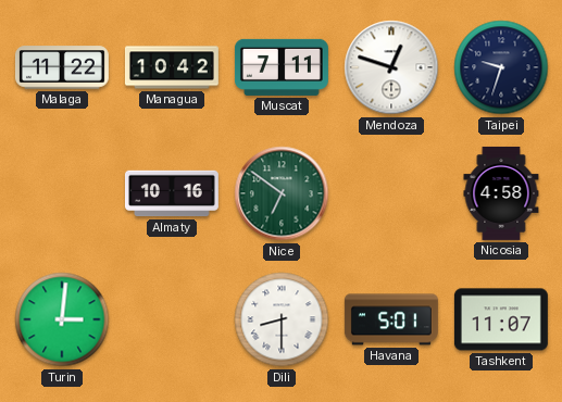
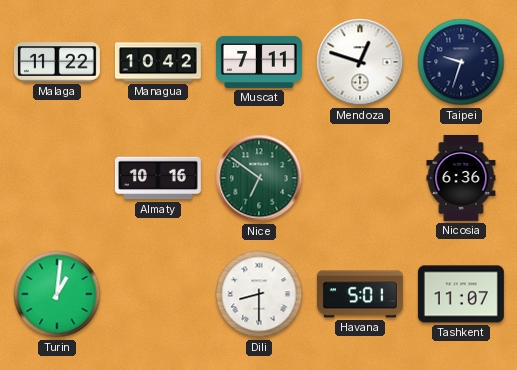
Nicosia: 4:58 -> 6:36
Turin: 3:01 -> 1:01
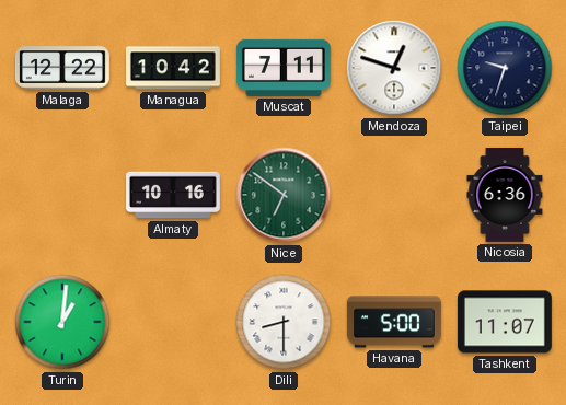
Malaga: 11:22 -> 12:22
Havana: 5:01 -> 5:00
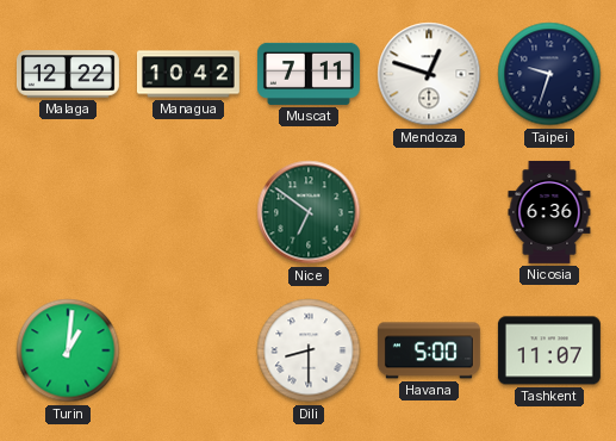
Almaty: 10:16 -> none
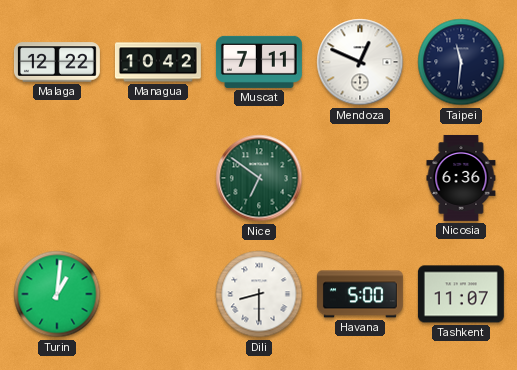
Mendoza: 12:48 -> 12:49
Taipei: 9:33 -> 11:31
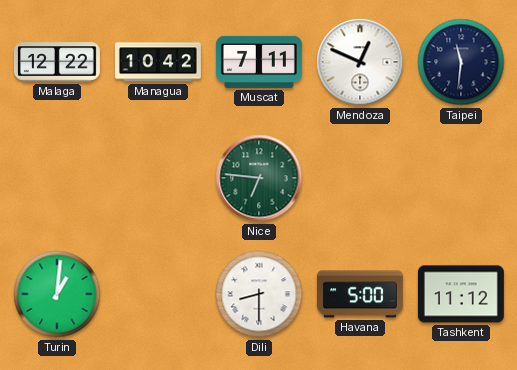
Nice: 6:51 -> 6:46
Nicosia: 6:36 -> none
Tashkent: 11:07 -> 11:12
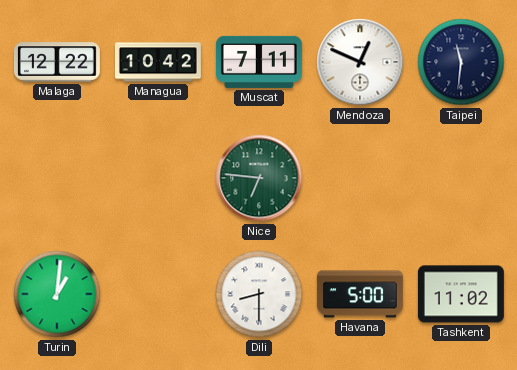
Tashkent: 11:12 -> 11:02
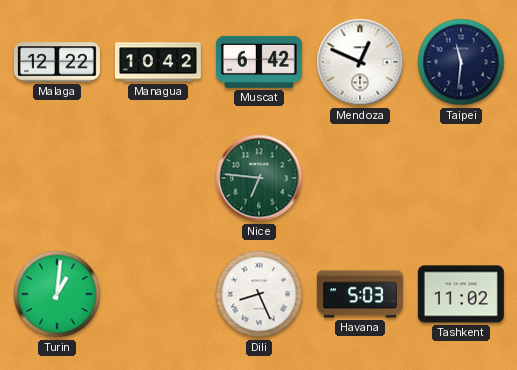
Muscat: 7:11 -> 6:42
Dili: 8:30 -> 8:26
Havana: 5:00 -> 5:03
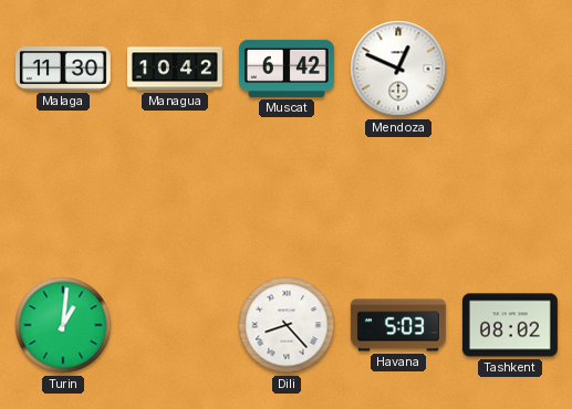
Malaga: 12:22 -> 11:30
Taipei: 11:31 -> none
Nice: 6:46 -> none
Dili: 8:26 -> 8:23
Tashkent: 11:02 -> 08:02
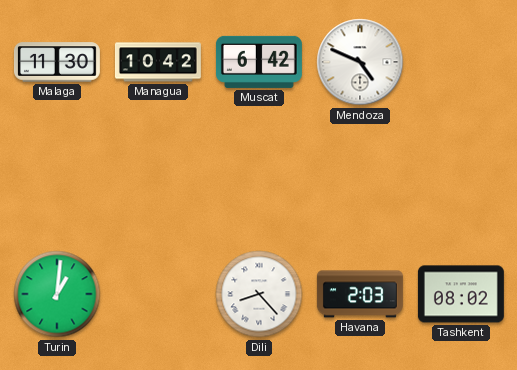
Mendoza: 12:49 -> 4:49
Havana: 5:03 -> 2:03
